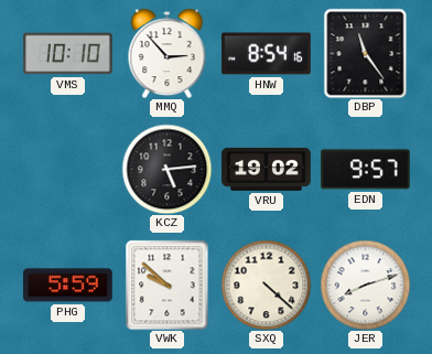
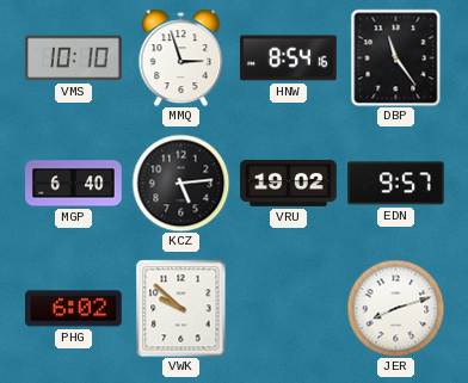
MMQ: 2:53 -> 2:57
MGP: none -> 6:40
PHG: 5:59 -> 6:02
SXQ: 4:22 -> none
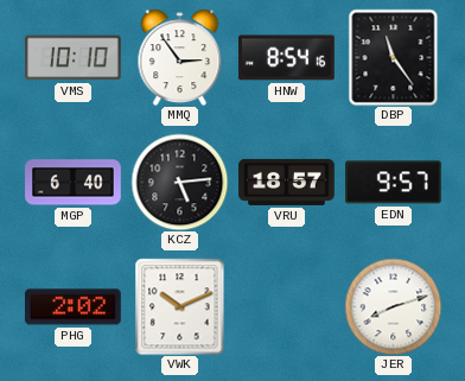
MMQ: 2:57 -> 2:54
VRU: 19:02 -> 18:57
PHG: 6:02 -> 2:02
VWK: 9:52 -> 10:11
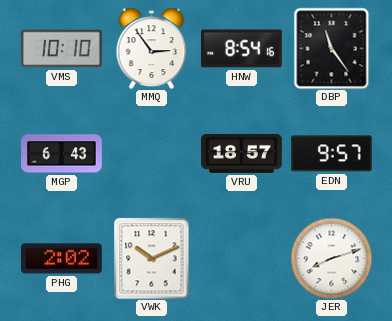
MGP: 6:40 -> 6:43
KCZ: 5:14 -> none
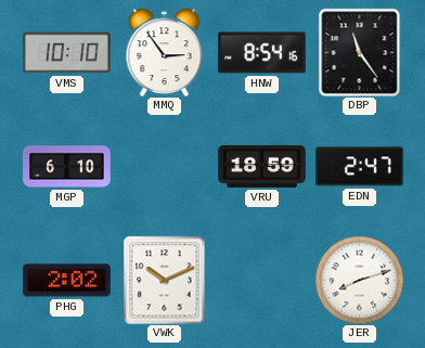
MGP: 6:43 -> 6:10
VRU: 18:57 -> 18:59
EDN: 9:57 -> 2:47
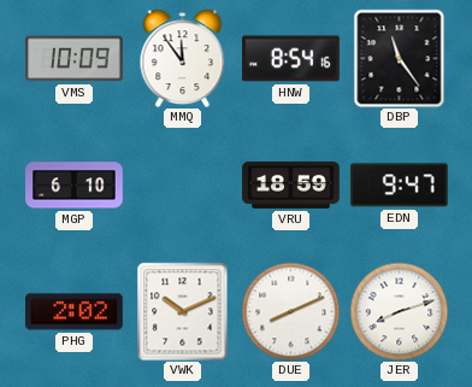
VMS: 10:10 -> 10:09
MMQ: 2:54 -> 11:54
EDN: 2:47 -> 9:47
DUE: none -> 8:11
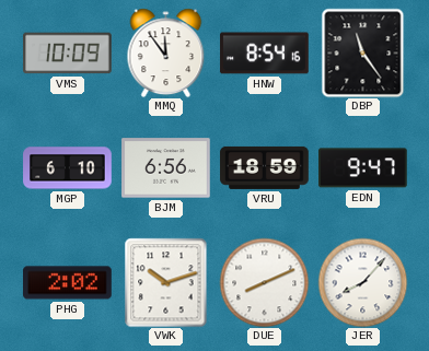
BJM: none -> 6:56
VWK: 10:11 -> 10:12
JER: 8:12 -> 8:07
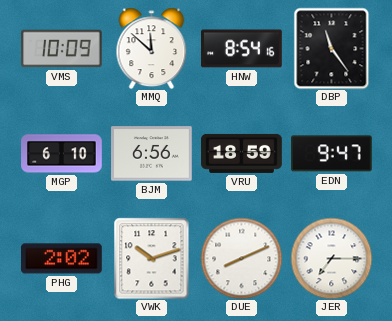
MMQ: 11:54 -> 11:52
JER: 8:07 -> 7:15
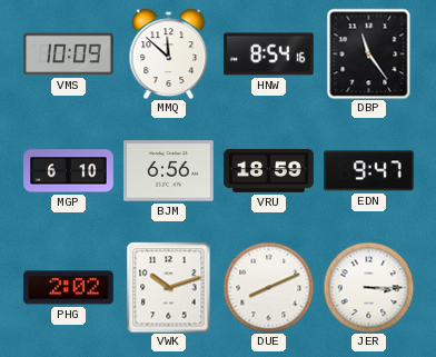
JER: 7:15 -> 3:15
